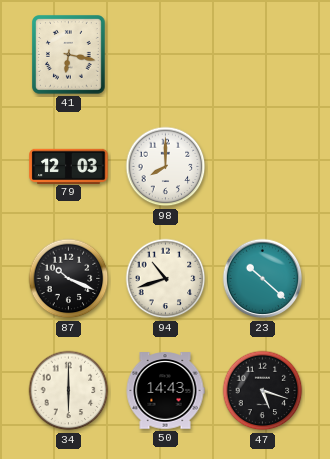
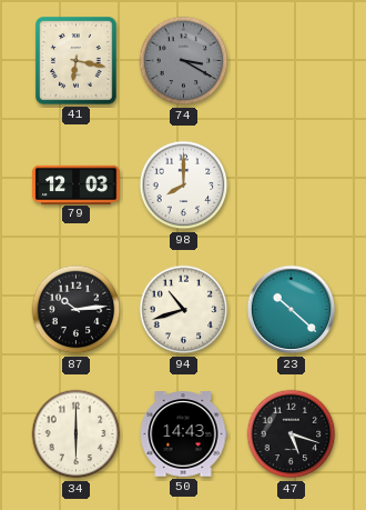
74: none -> 3:20
87: 10:19 -> 10:14
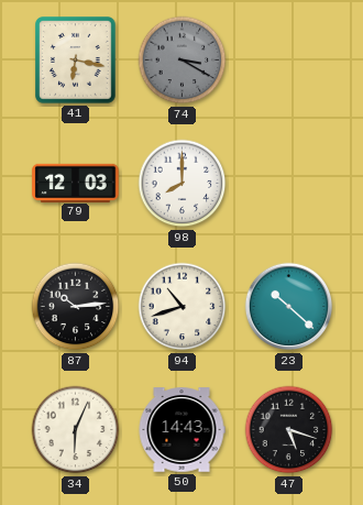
34: 6:00 -> 6:04
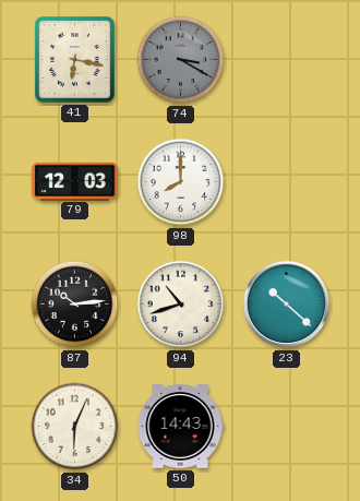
47: 5:18 -> none
